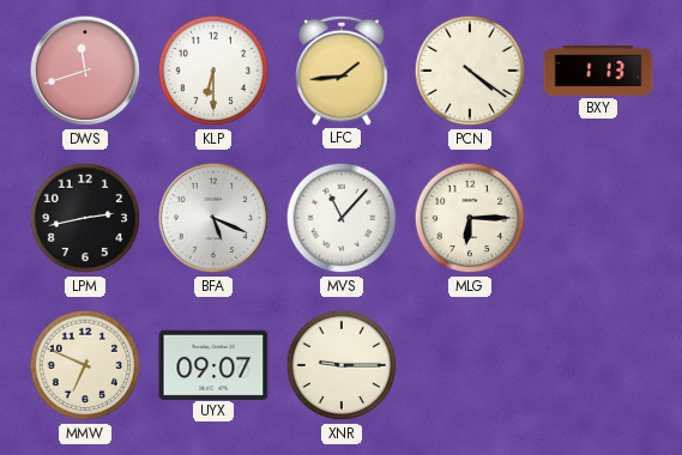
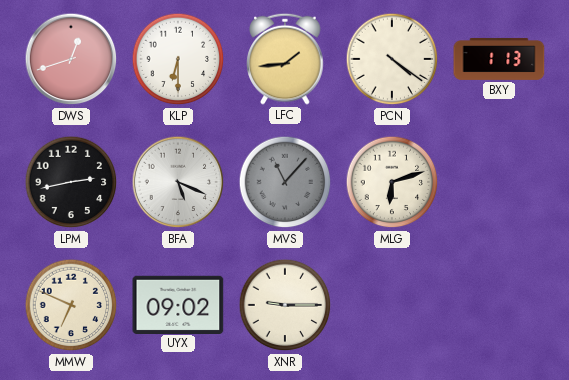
DWS: 11:42 -> 12:42
MVS dial: white -> grey
MLG: 6:15 -> 6:12
UYX: 09:07 -> 09:02
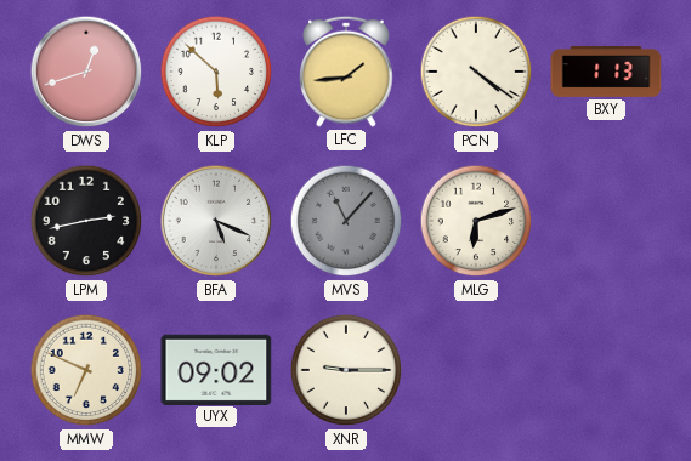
KLP: 6:30 -> 5:52
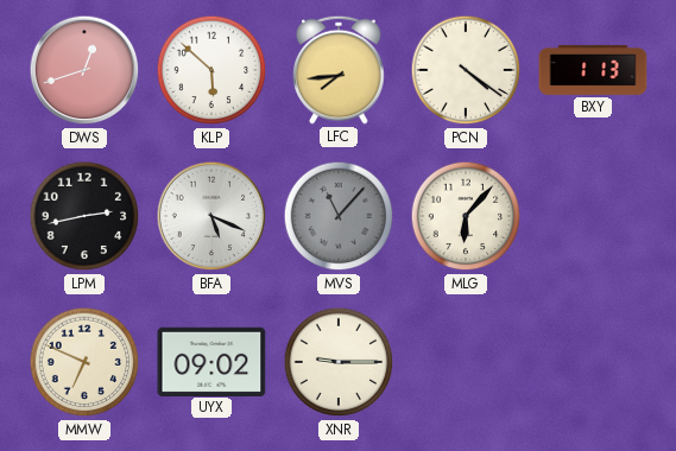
LFC: 1:44 -> 7:44
MLG: 6:12 -> 6:07
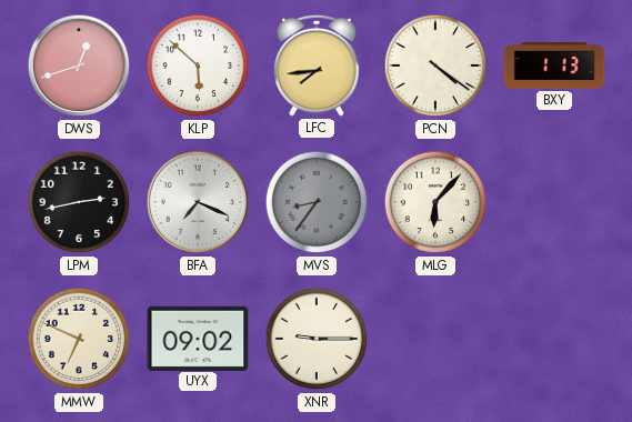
BFA: 5:19 -> 7:19
MVS: 11:07 -> 8:36
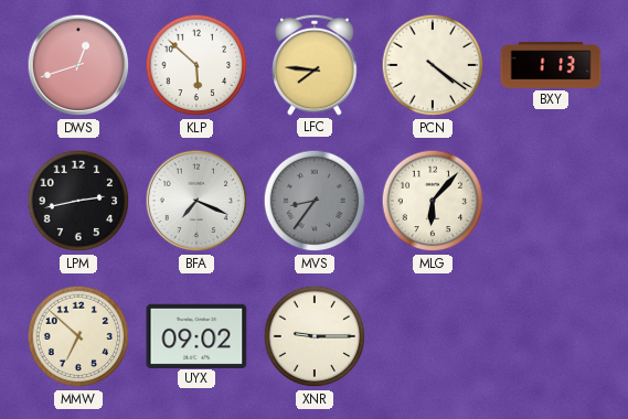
LFC: 7:44 -> 7:46
MMW: 6:49 -> 6:52
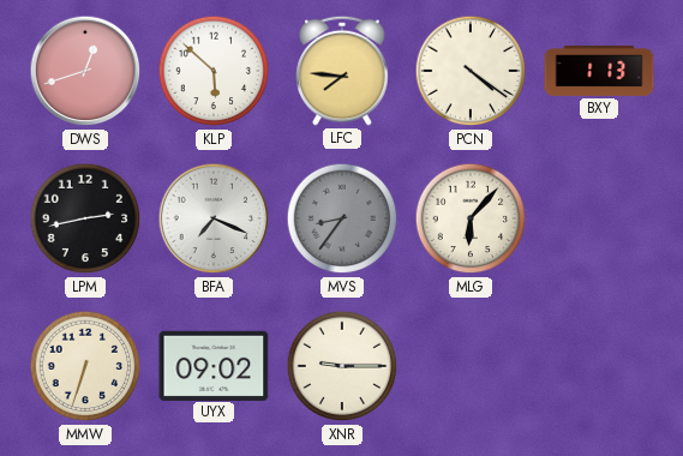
MMW: 6:52 -> 6:33
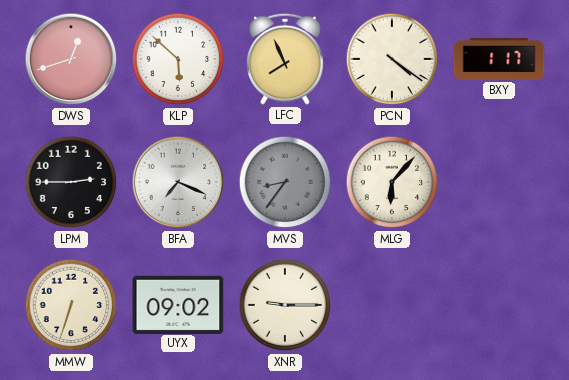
LFC: 7:46 -> 7:56
BXY: 1:13 -> 1:17
LPM: 2:43 -> 2:45
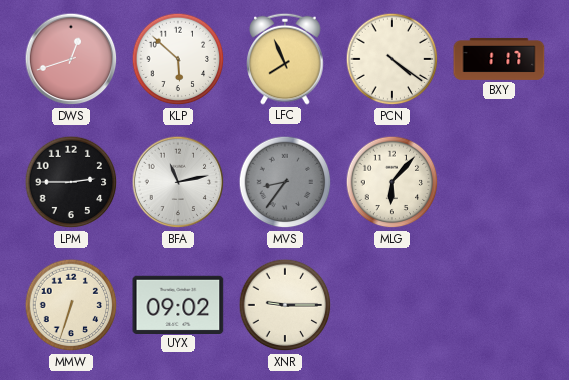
BFA: 7:19 -> 11:13
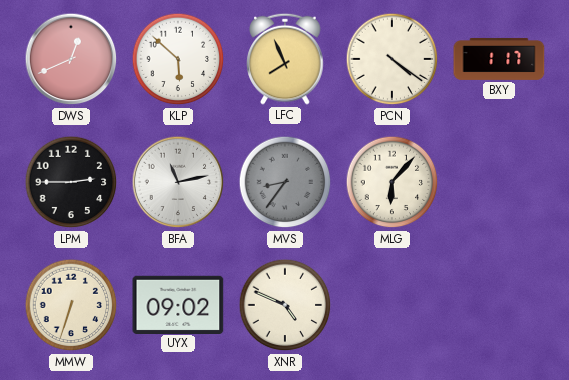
DWS: 12:42 -> 12:41
XNR: 9:15 -> 4:49
